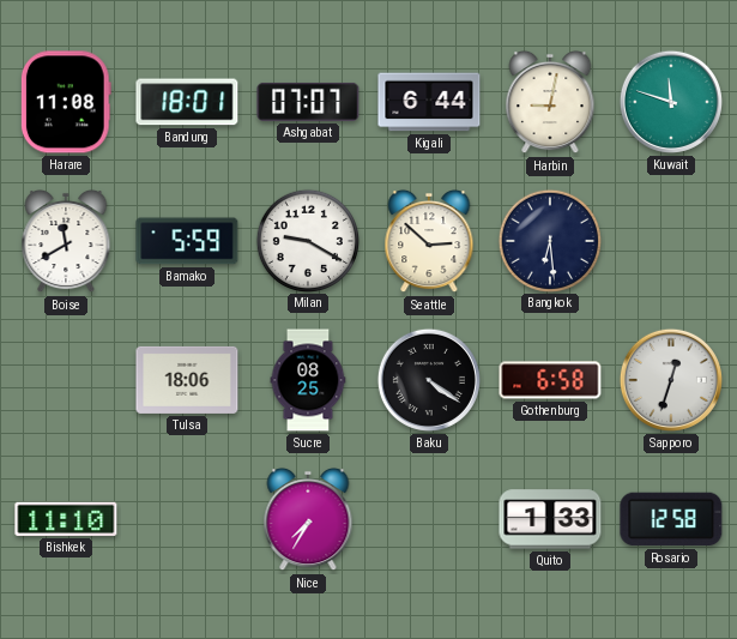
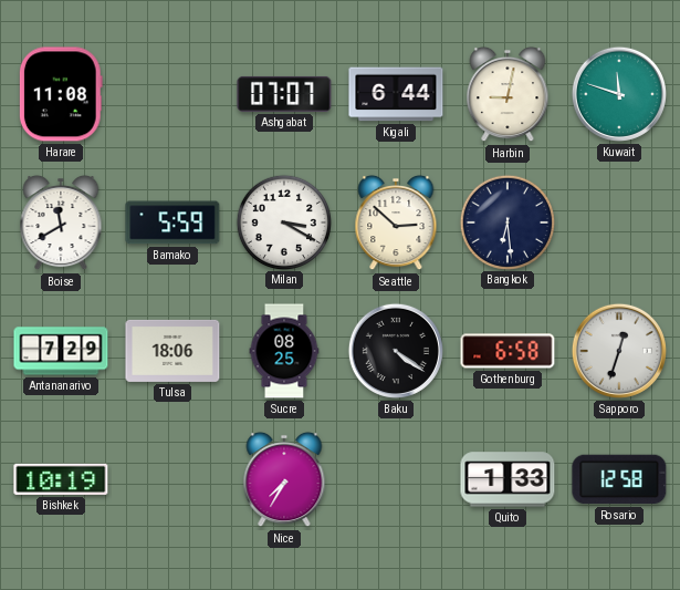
Bandung: 18:01 -> none
Milan: 9:20 -> 3:20
Antananarivo: none -> 7:29
Bishkek: 11:10 -> 10:19
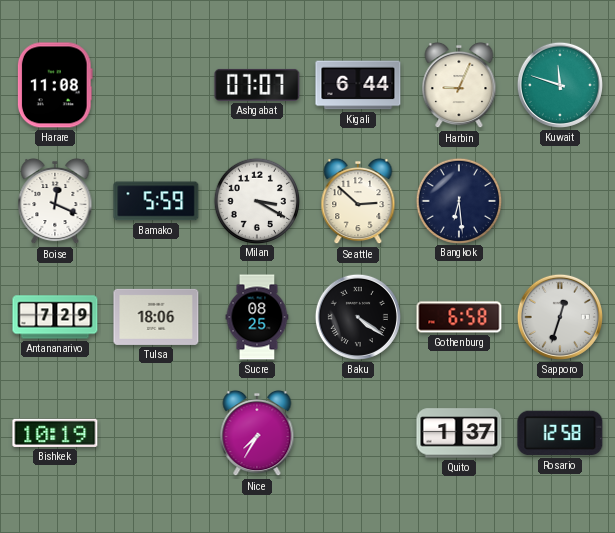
Harbin: 9:02 -> 9:04
Boise: 11:40 -> 12:19
Quito: 1:33 -> 1:37
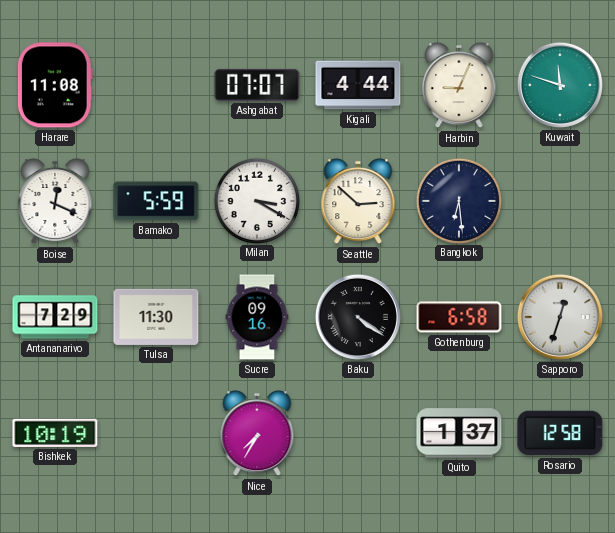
Kigali: 6:44 -> 4:44
Tulsa: 18:06 -> 11:30
Sucre: 08:25 -> 09:16
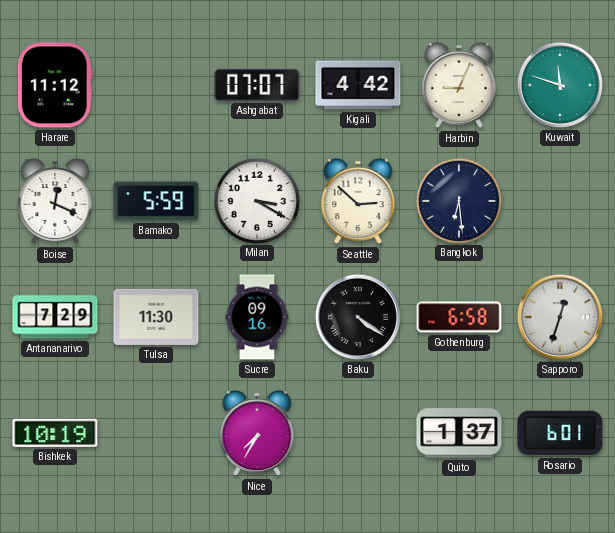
Harare: 11:08 -> 11:12
Kigali: 4:44 -> 4:42
Rosario: 12:58 -> 6:01
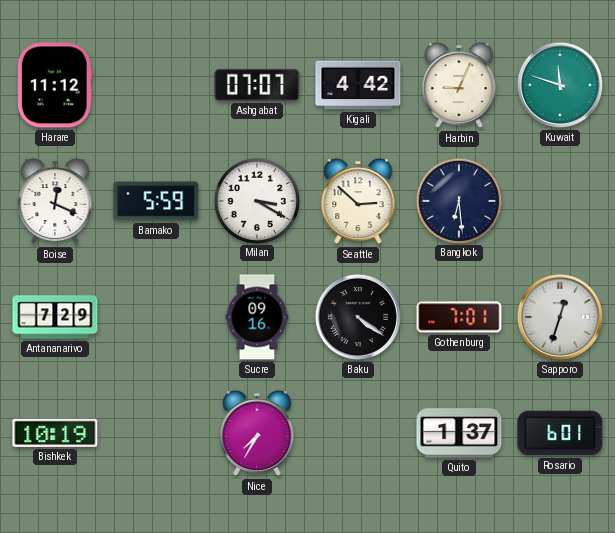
Tulsa: 11:30 -> none
Gothenburg: 6:58 -> 7:01
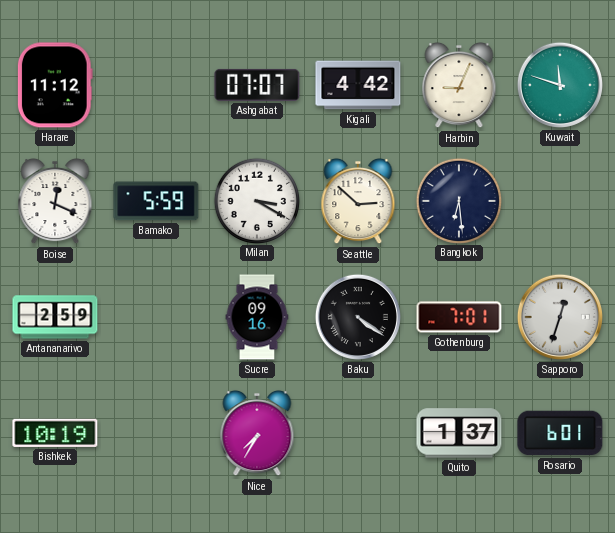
Antananarivo: 7:29 -> 2:59
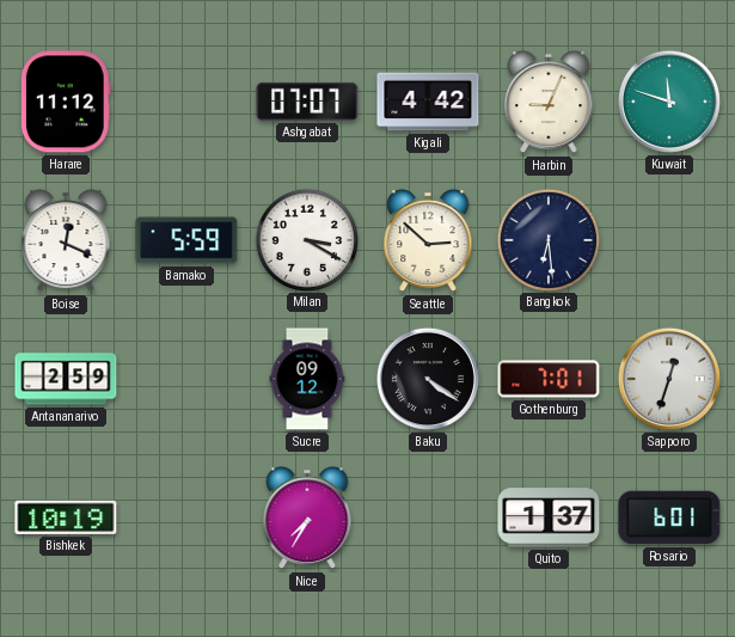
Sucre: 09:16 -> 09:12
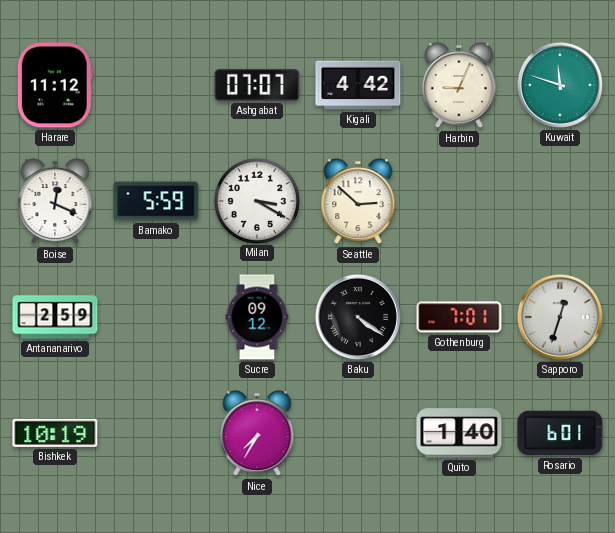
Bangkok: 6:29 -> none
Quito: 1:37 -> 1:40
